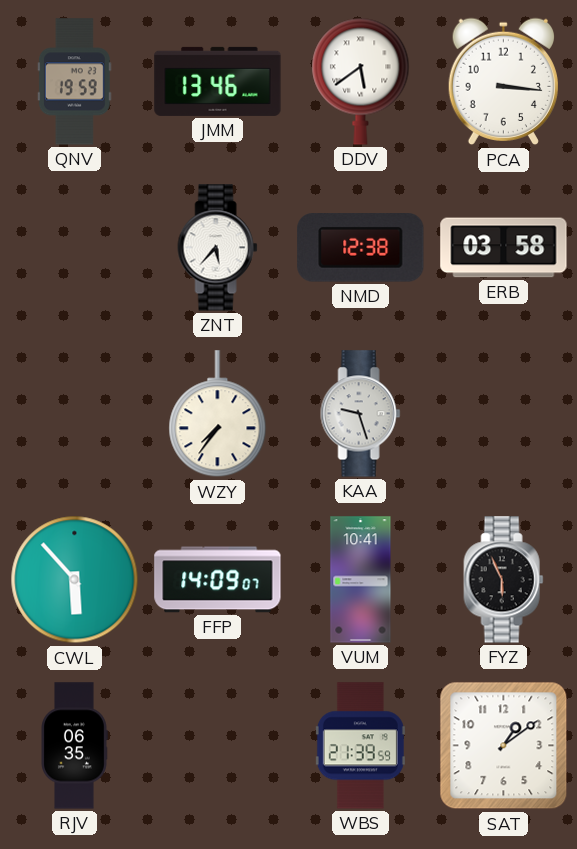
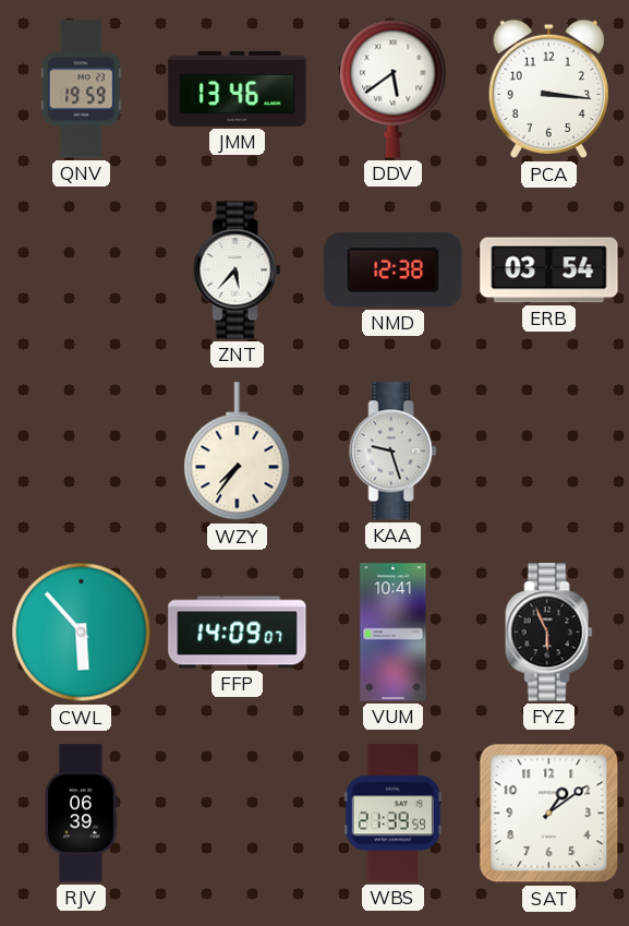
ERB: 03:58 -> 03:54
RJV: 06:35 -> 06:39
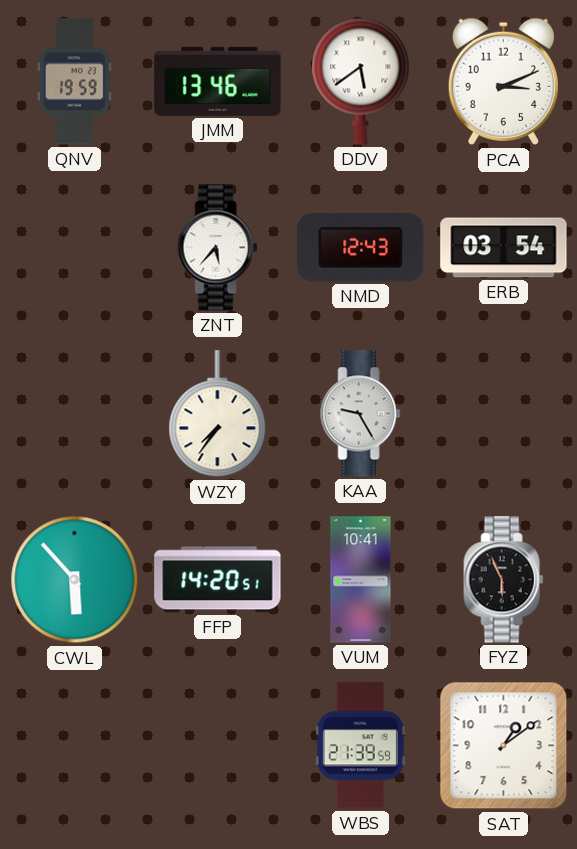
PCA: 3:16 -> 3:11
NMD: 12:38 -> 12:43
KAA: 9:27 -> 9:25
FFP: 14:09 -> 14:20
RJV: 06:39 -> none
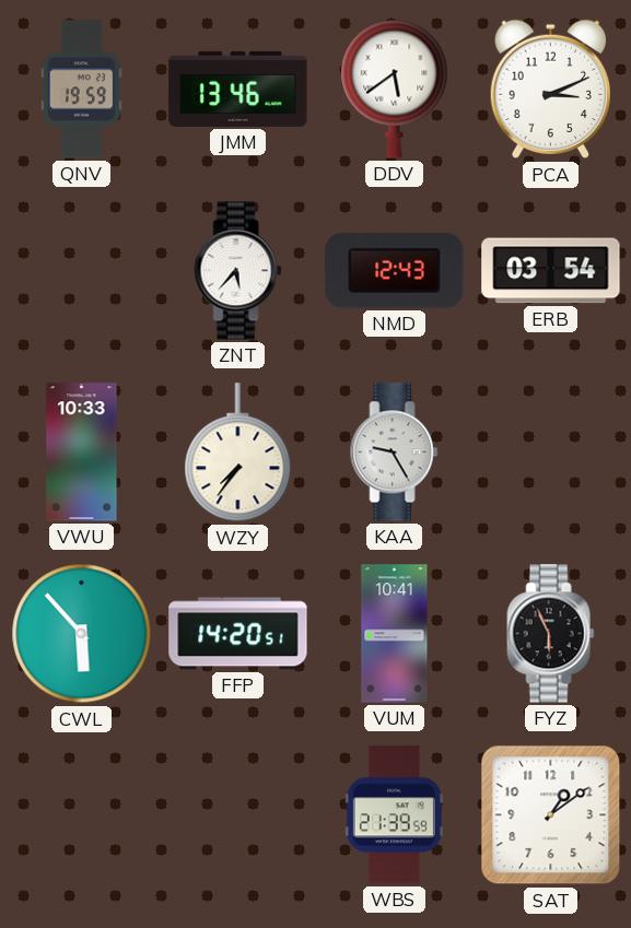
VWU: none -> 10:33
